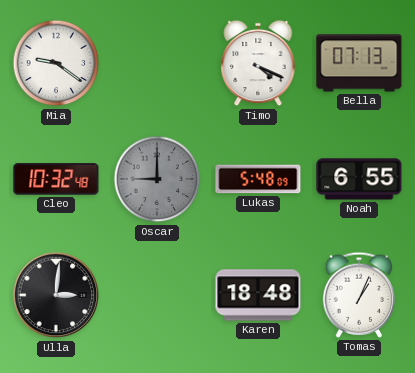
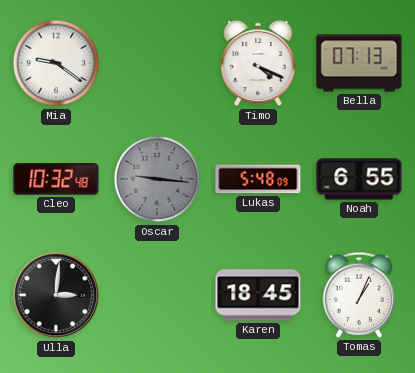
Oscar: 9:00 -> 9:16
Karen: 18:48 -> 18:45
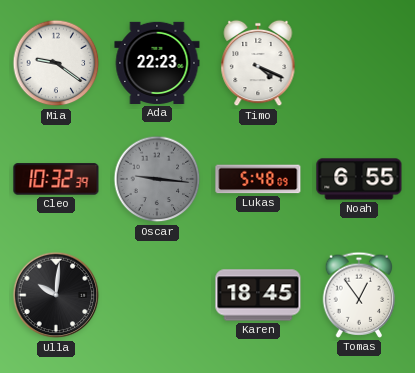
Ada: none -> 22:23
Bella: 07:13 -> none
Cleo: 10:32:48 -> 10:32:39
Ulla: 3:01 -> 10:01
Tomas: 1:04 -> 12:54
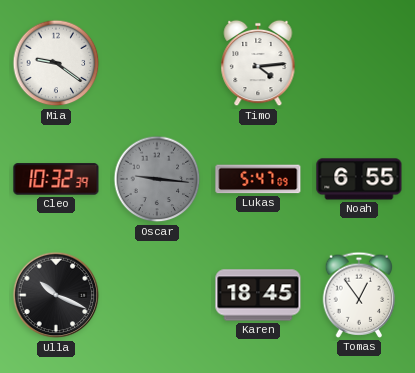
Ada: 22:23 -> none
Timo: 4:19 -> 4:14
Lukas: 5:48 -> 5:47
Ulla: 10:01 -> 10:19
